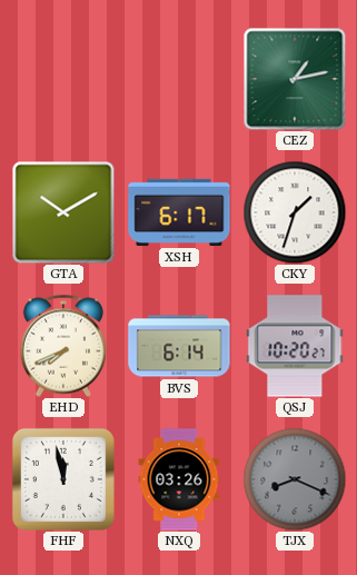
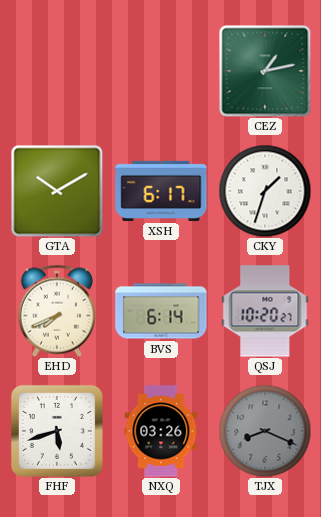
FHF: 11:58 -> 5:42
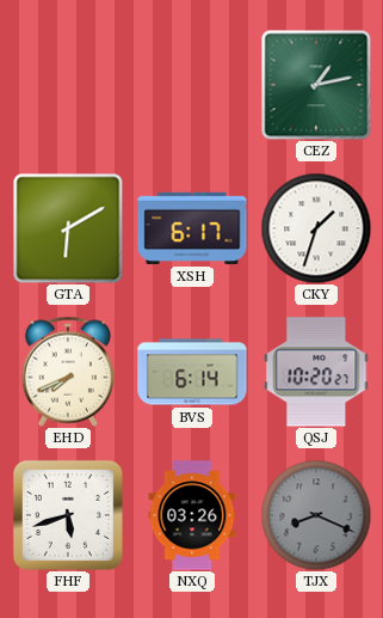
GTA: 10:10 -> 6:10
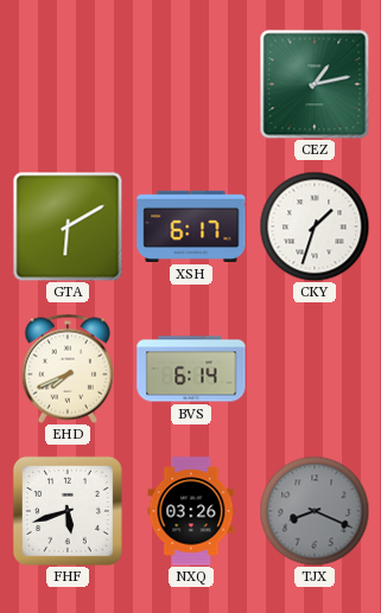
QSJ: 10:20 -> none
